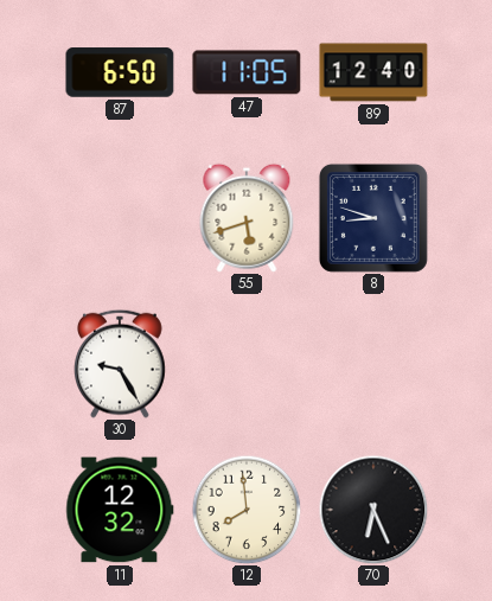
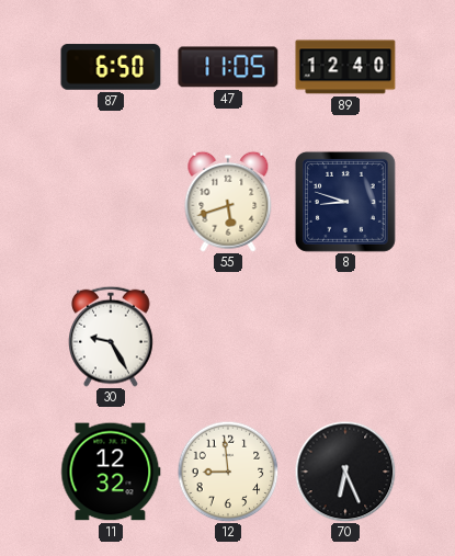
12: 7:59 -> 8:59
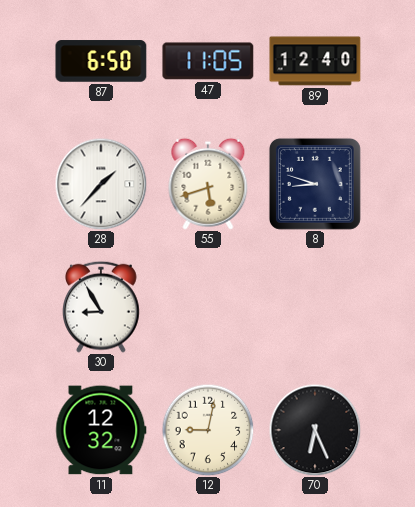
28: none -> 1:37
30: 9:25 -> 8:55
12: 8:59 -> 9:02
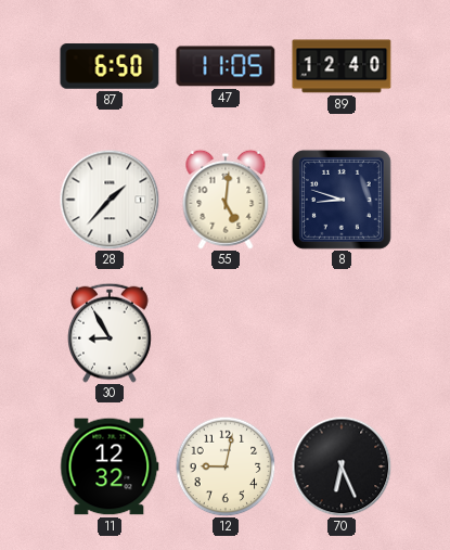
55: 5:42 -> 5:01
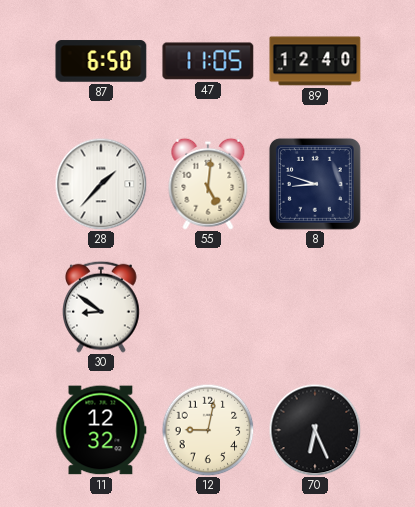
30: 8:55 -> 8:51
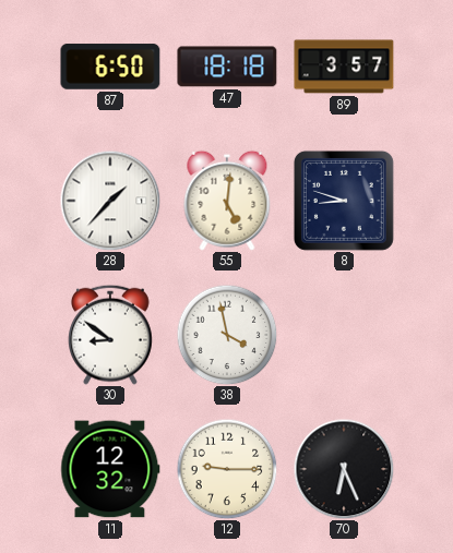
47: 11:05 -> 18:18
89: 12:40 -> 3:57
38: none -> 3:58
12: 9:02 -> 9:15
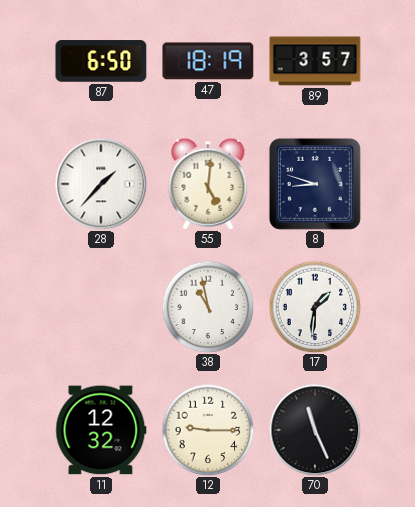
47: 18:18 -> 18:19
30: 8:51 -> none
38: 3:58 -> 10:58
17: none -> 1:31
70: 6:26 -> 11:26
